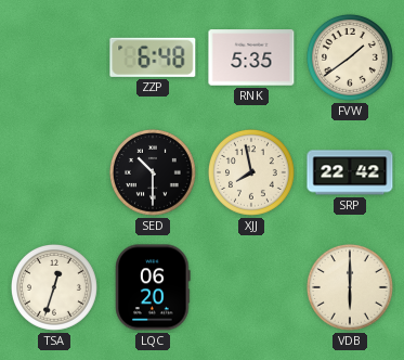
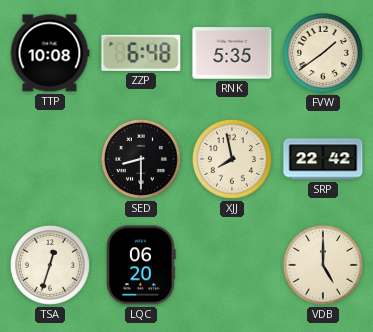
TTP: none -> 10:08
SED: 10:30 -> 8:30
VDB: 6:00 -> 5:00
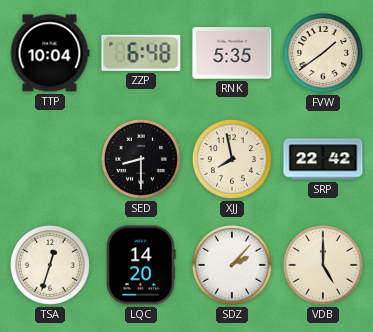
TTP: 10:08 -> 10:04
LQC: 06:20 -> 14:20
SDZ: none -> 2:07
